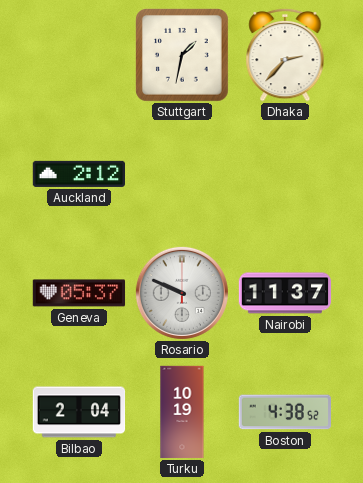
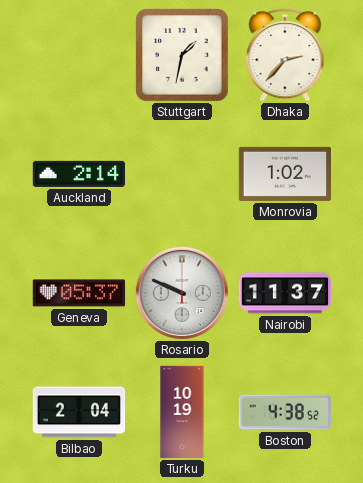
Auckland: 2:12 -> 2:14
Monrovia: none -> 1:02
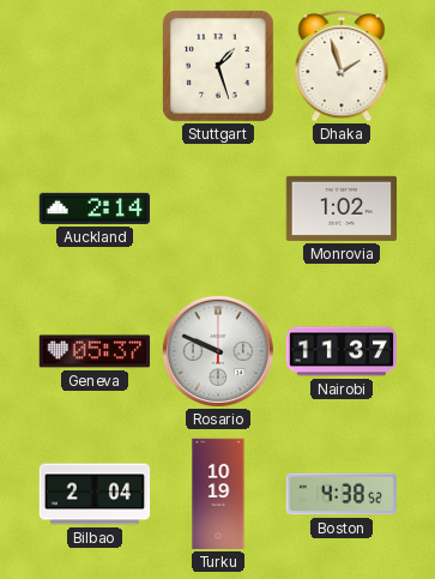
Stuttgart: 1:32 -> 1:27
Dhaka: 2:37 -> 1:57
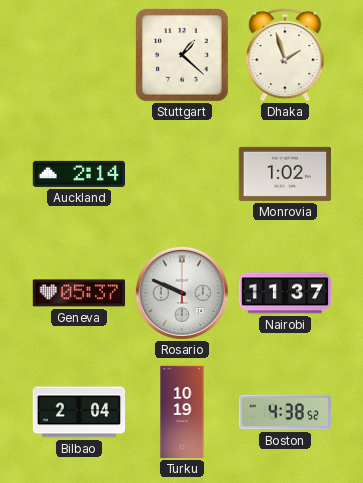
Stuttgart: 1:27 -> 1:22
